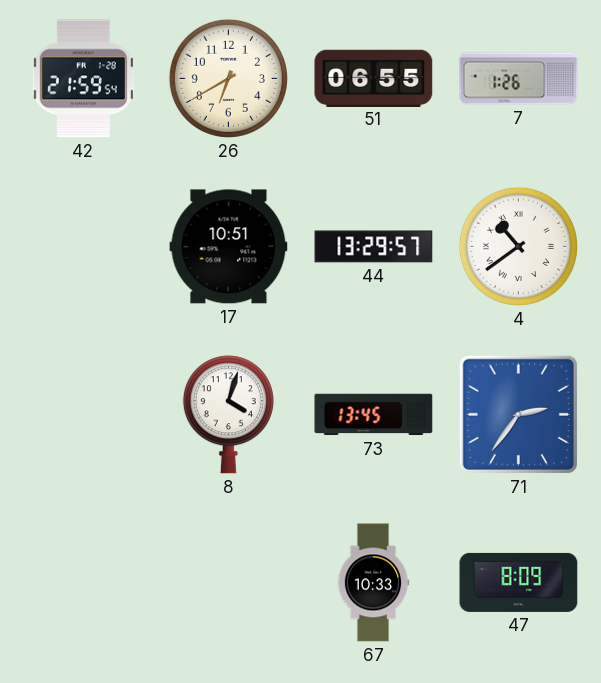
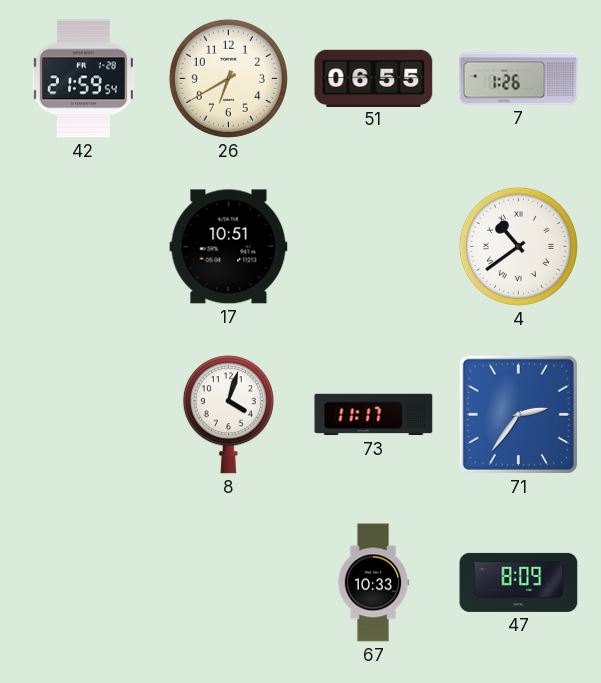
44: 13:29 -> none
73: 13:45 -> 11:17
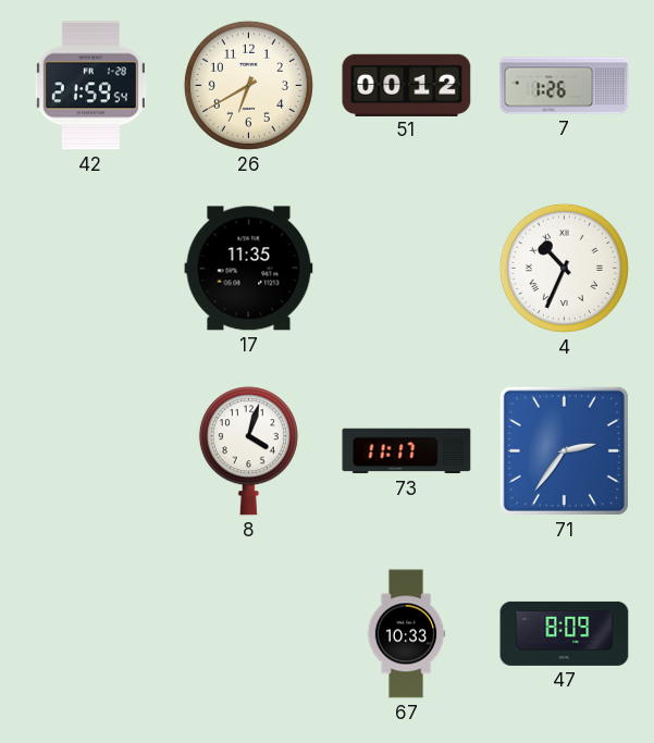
51: 06:55 -> 00:12
17: 10:51 -> 11:35
4: 10:39 -> 10:34
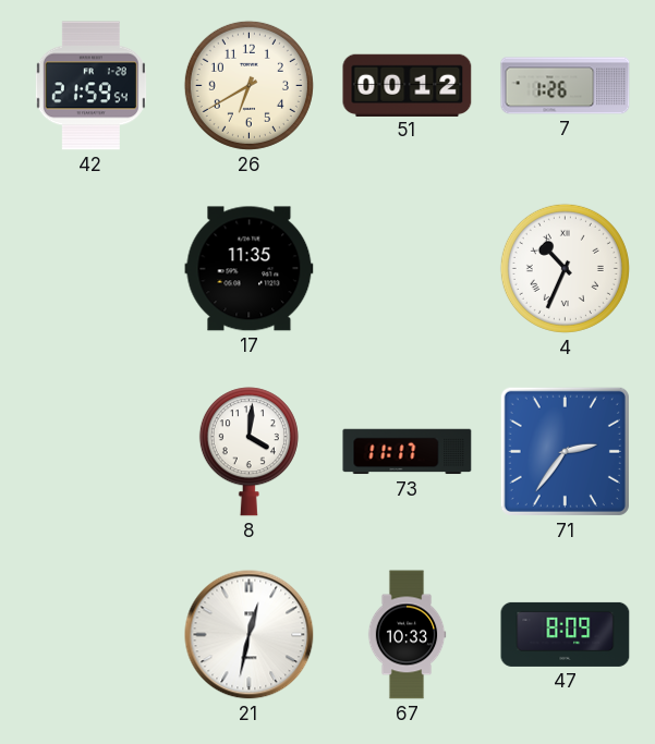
8: 4:03 -> 4:01
21: none -> 12:32
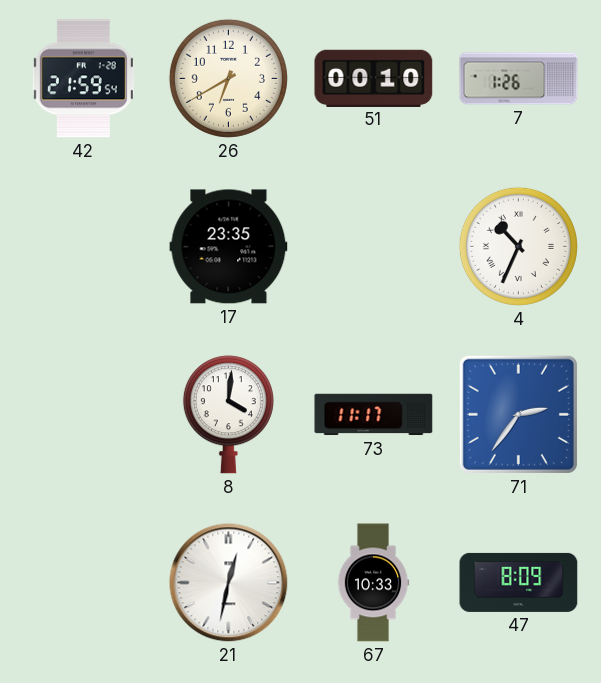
51: 00:12 -> 00:10
17: 11:35 -> 23:35
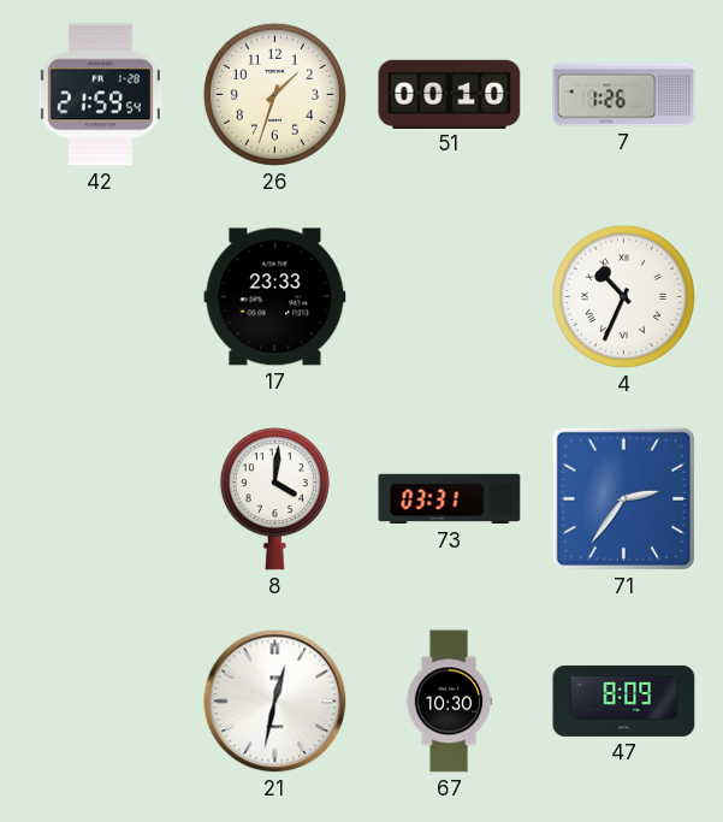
26: 6:40 -> 1:33
17: 23:35 -> 23:33
73: 11:17 -> 03:31
67: 10:33 -> 10:30
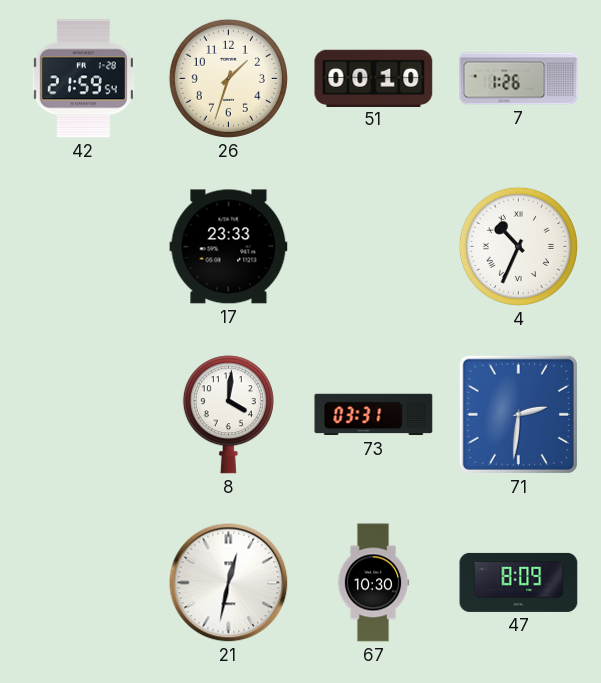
71: 2:36 -> 2:31
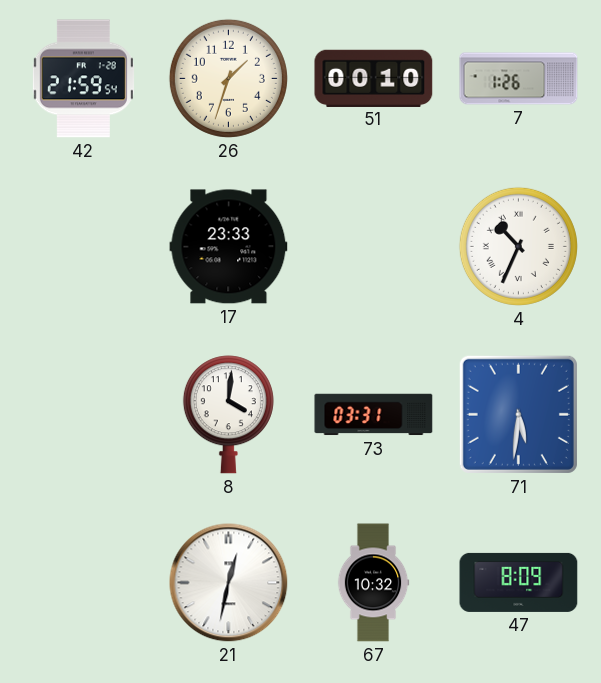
71: 2:31 -> 5:31
67: 10:30 -> 10:32
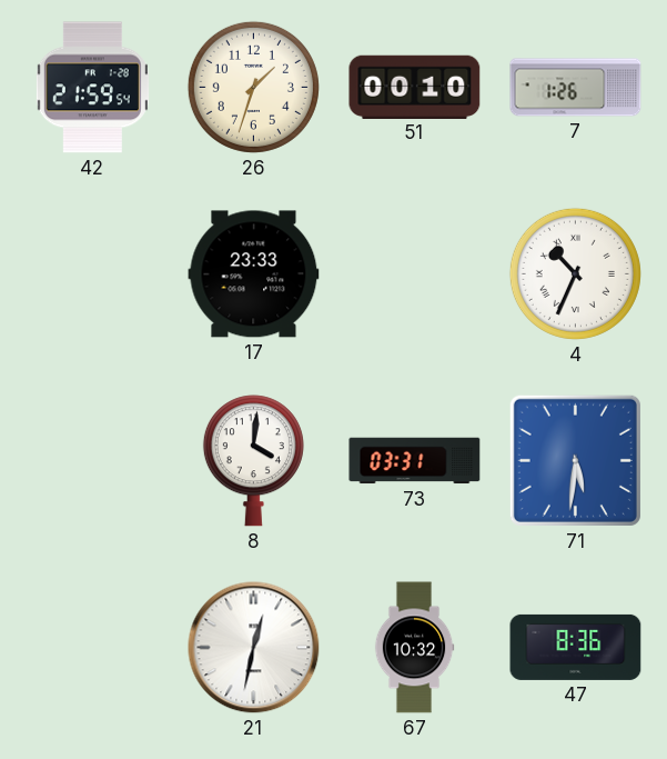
47: 8:09 -> 8:36
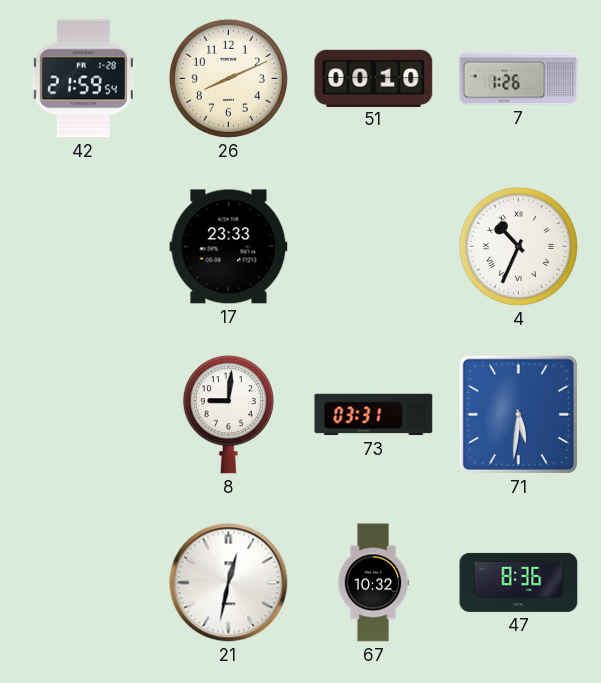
26: 1:33 -> 8:11
8: 4:01 -> 9:01
